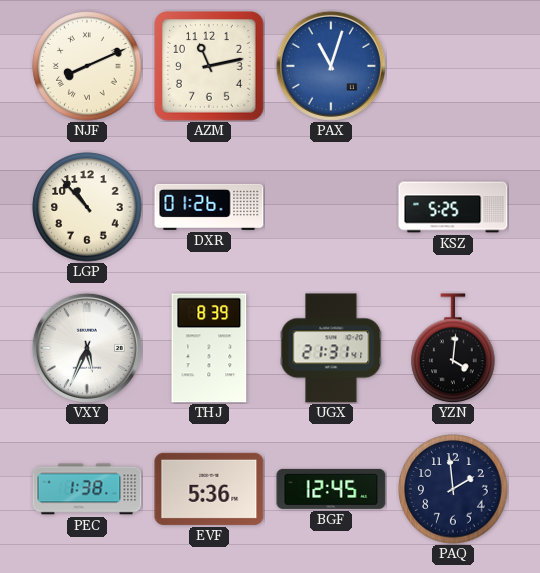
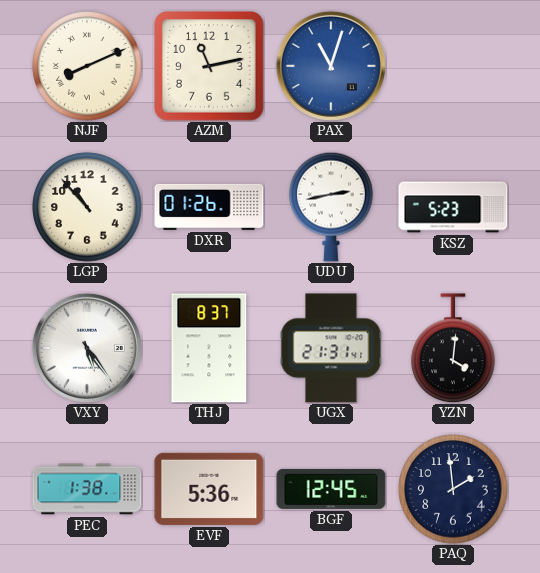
UDU: none -> 2:43
KSZ: 5:25 -> 5:23
VXY: 5:34 -> 5:24
THJ: 8:39 -> 8:37
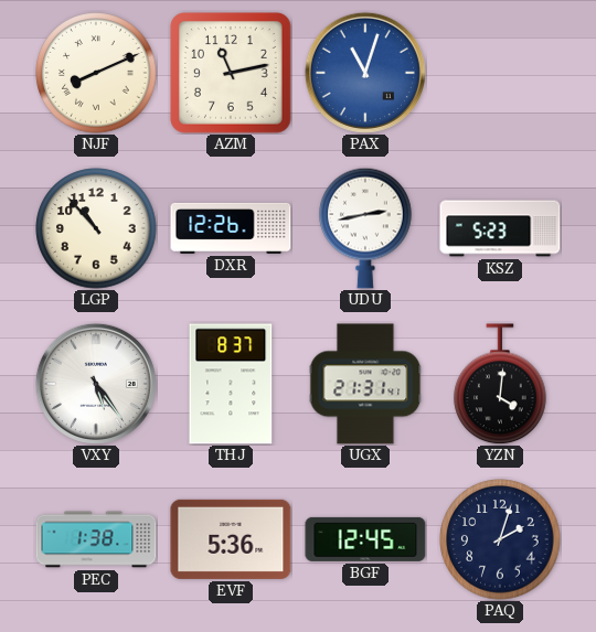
DXR: 01:26 -> 12:26
PAQ: 1:59 -> 2:03
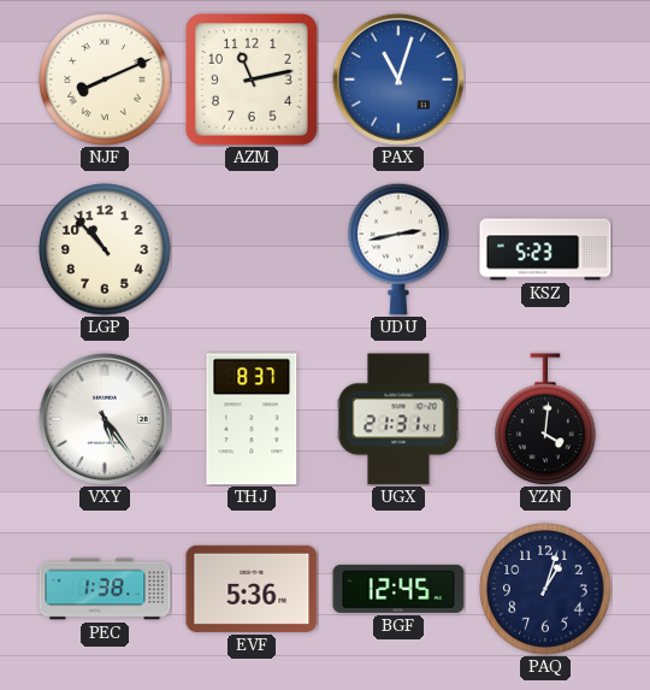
DXR: 12:26 -> none
PAQ: 2:03 -> 1:03
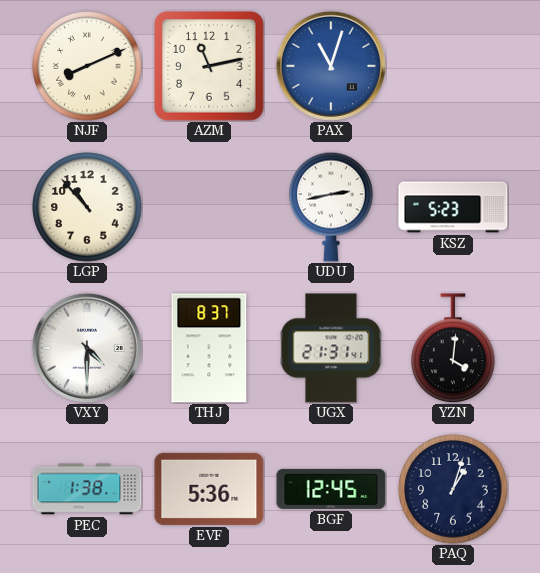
VXY: 5:24 -> 4:30
